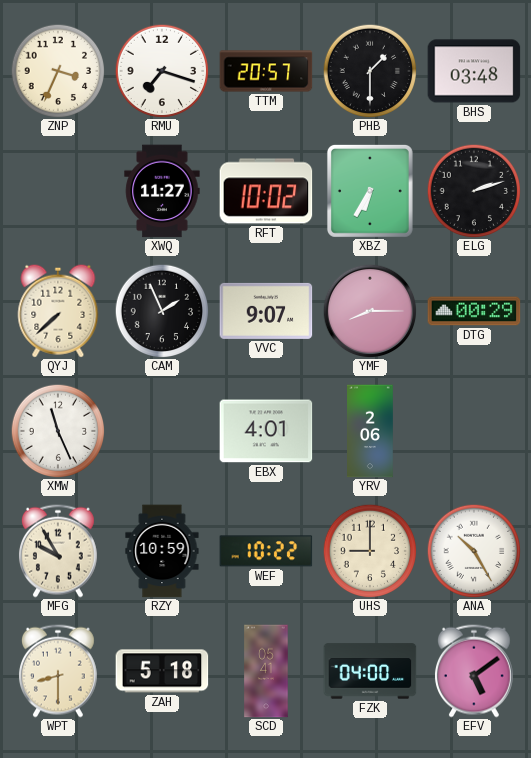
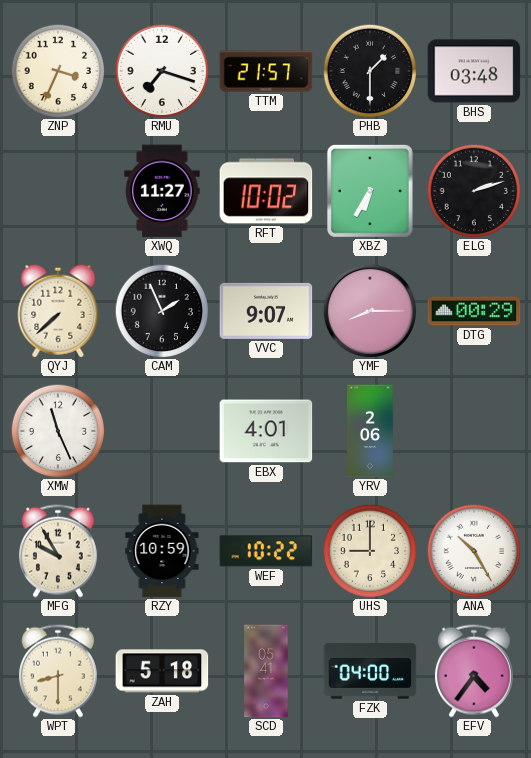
TTM: 20:57 -> 21:57
EFV: 5:09 -> 4:36
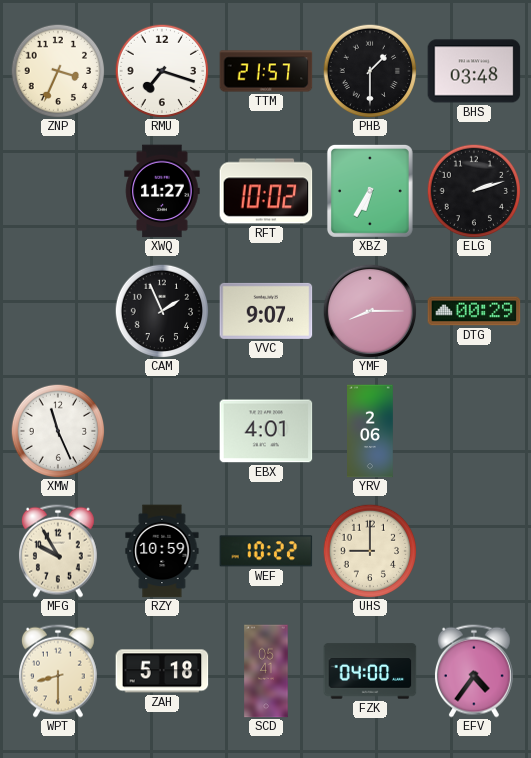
QYJ: 7:38 -> none
ANA: 10:25 -> none
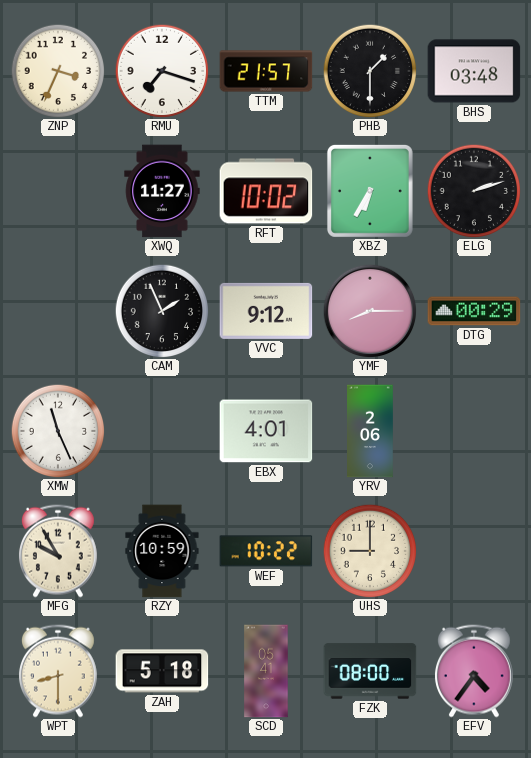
VVC: 9:07 -> 9:12
FZK: 04:00 -> 08:00
